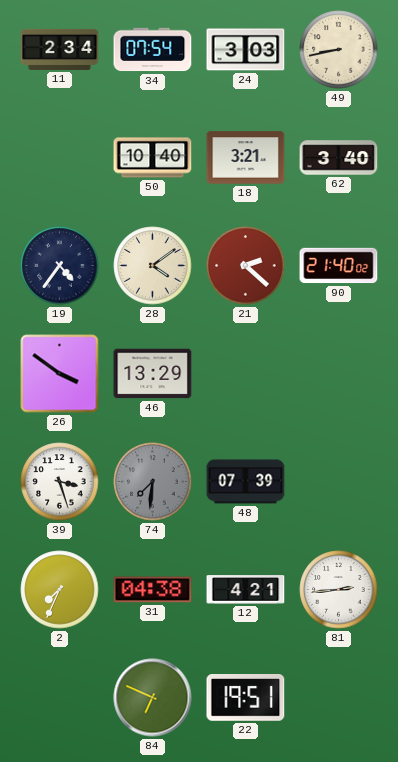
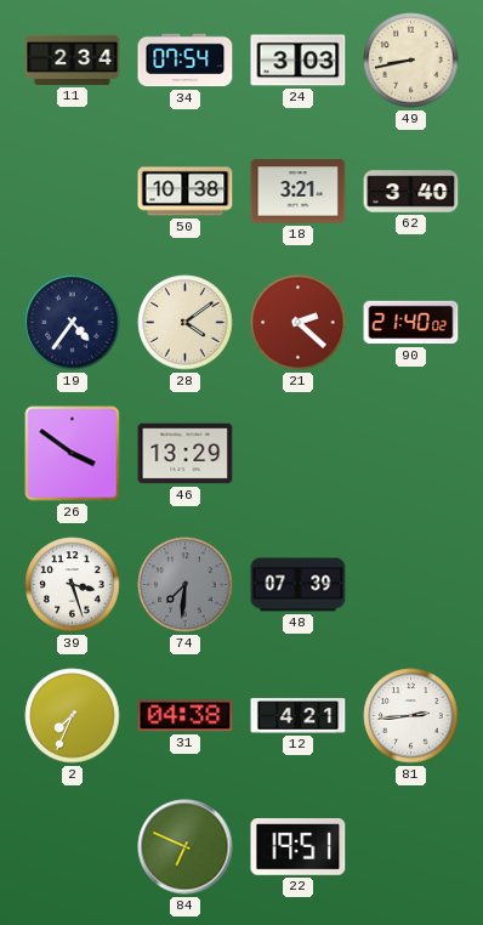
50: 10:40 -> 10:38
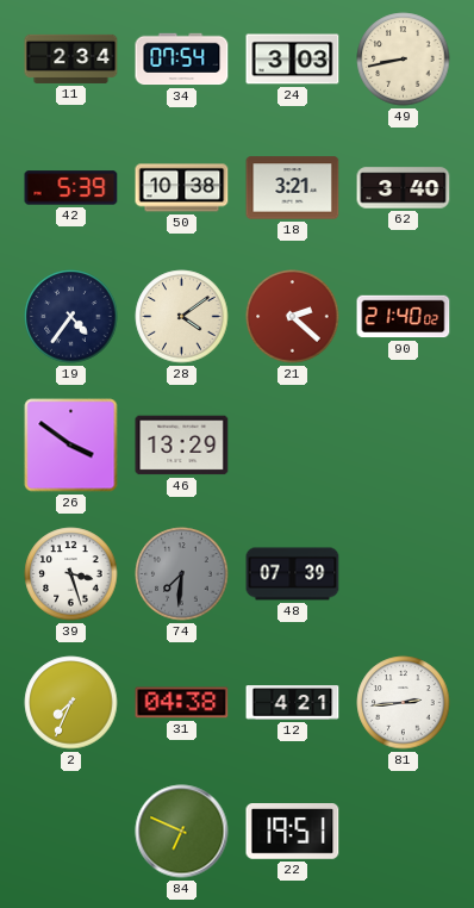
42: none -> 5:39
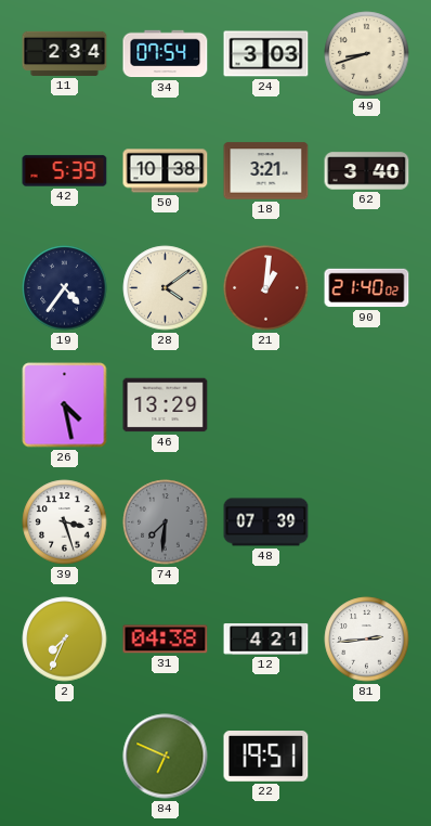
49: 8:43 -> 8:42
21: 2:22 -> 1:01
26: 3:51 -> 4:28
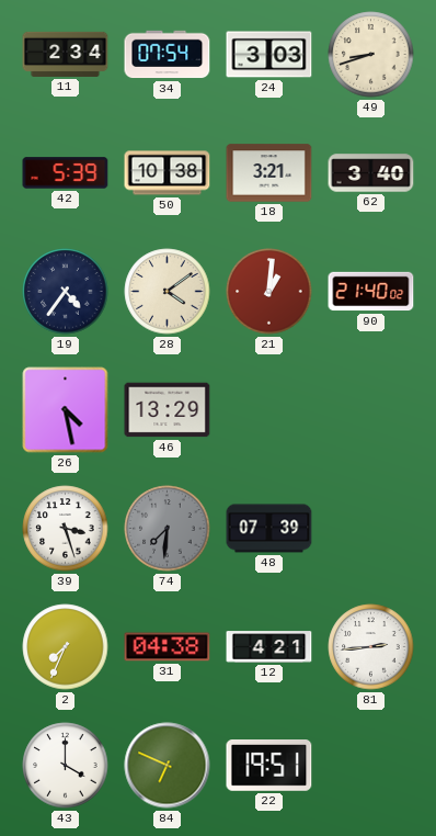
43: none -> 4:00
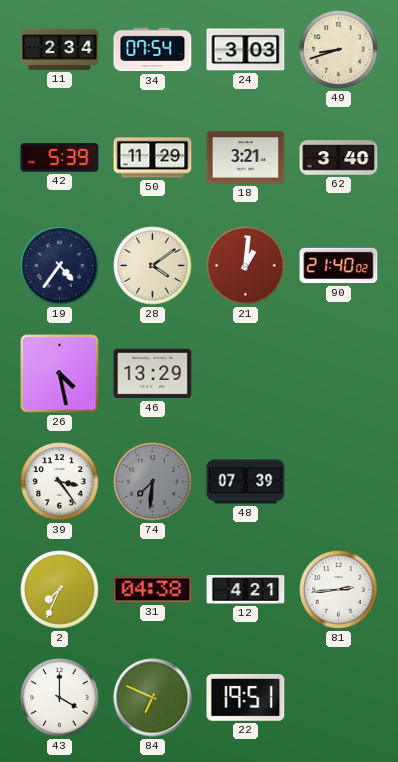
50: 10:38 -> 11:29
39: 3:27 -> 3:24
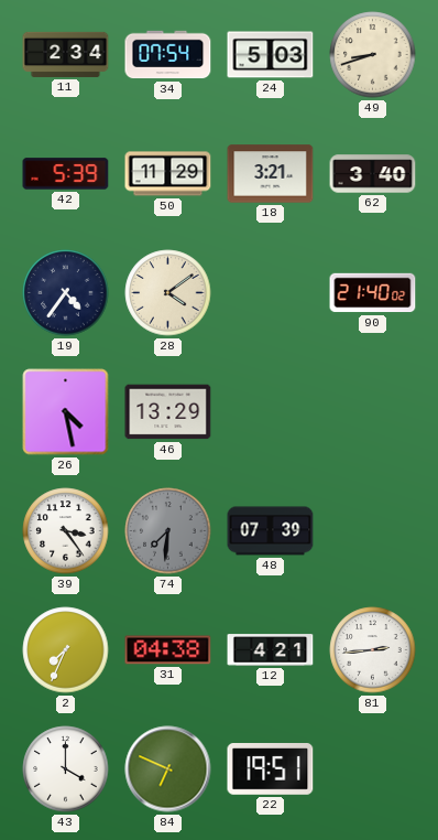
24: 3:03 -> 5:03
21: 1:01 -> none
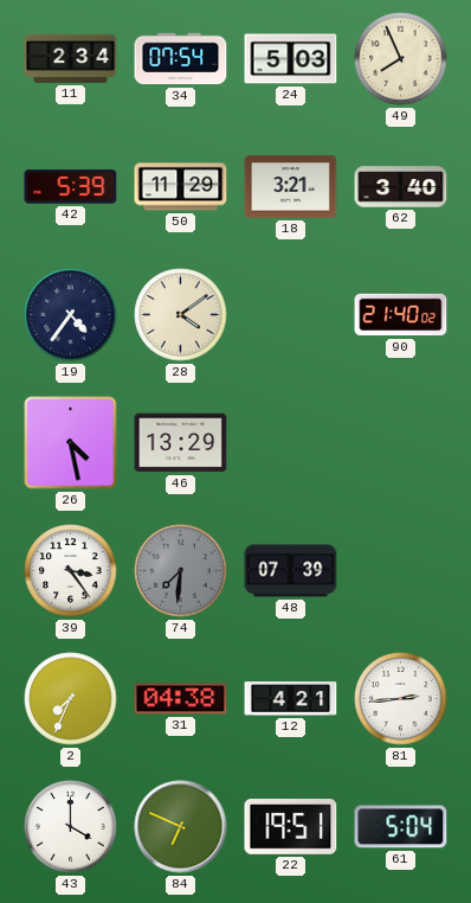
49: 8:42 -> 7:56
61: none -> 5:04
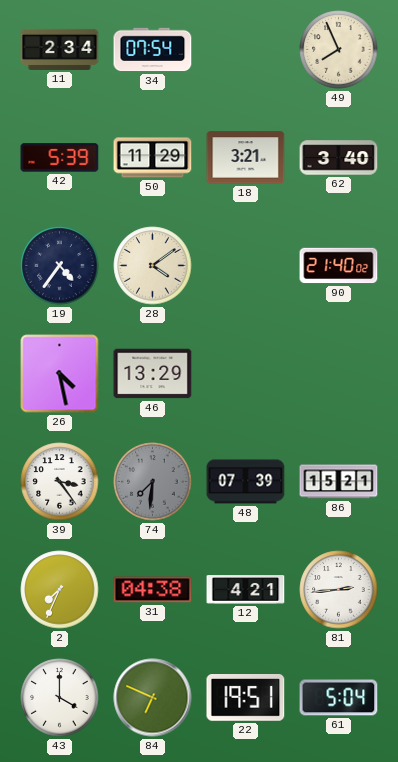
24: 5:03 -> none
86: none -> 15:21
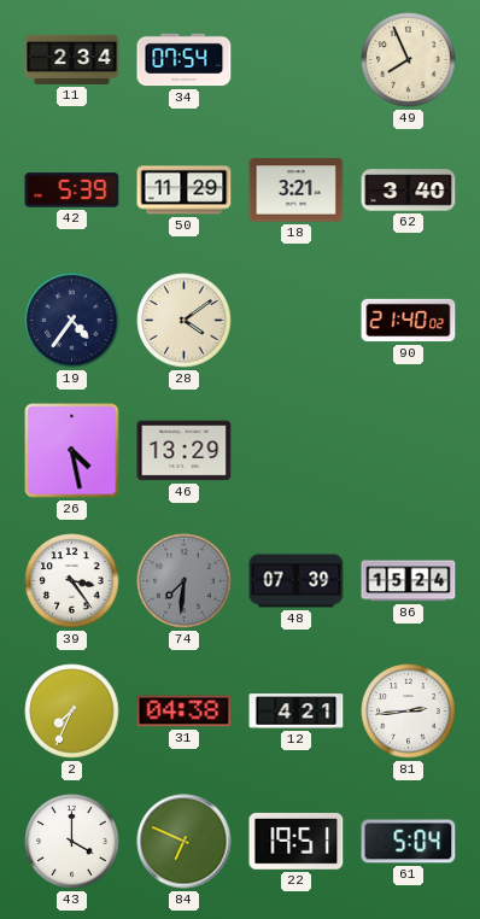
86: 15:21 -> 15:24
